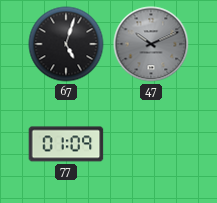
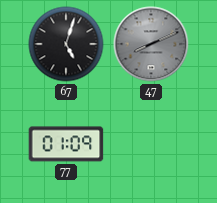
47: 10:11 -> 8:11
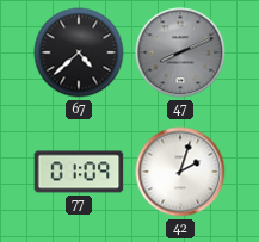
67: 5:03 -> 4:38
42: none -> 2:03
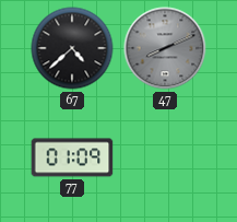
42: 2:03 -> none
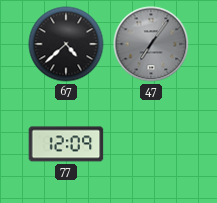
47: 8:11 -> 7:06
77: 01:09 -> 12:09
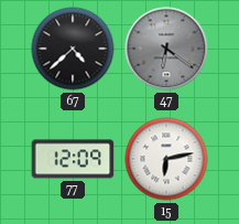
47: 7:06 -> 6:21
15: none -> 6:13
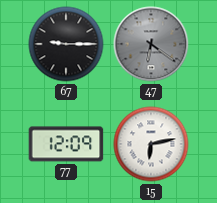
67: 4:38 -> 9:15
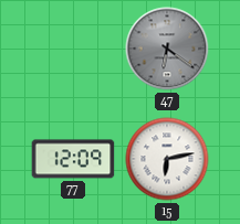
67: 9:15 -> none
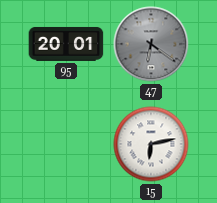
95: none -> 20:01
77: 12:09 -> none
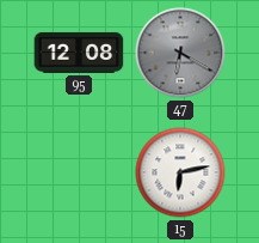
95: 20:01 -> 12:08
47: 6:21 -> 6:20
